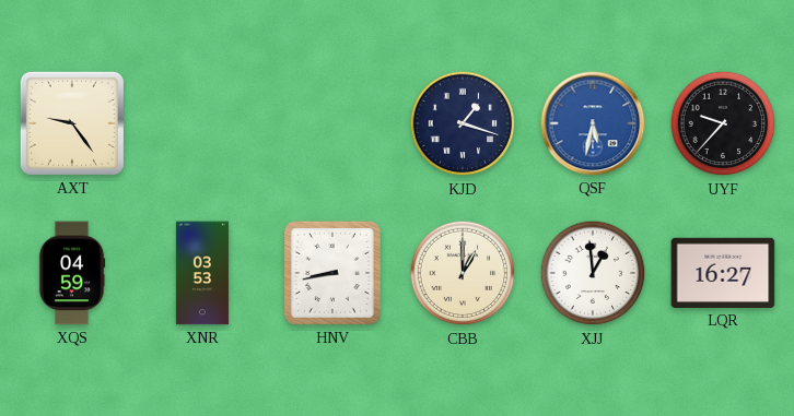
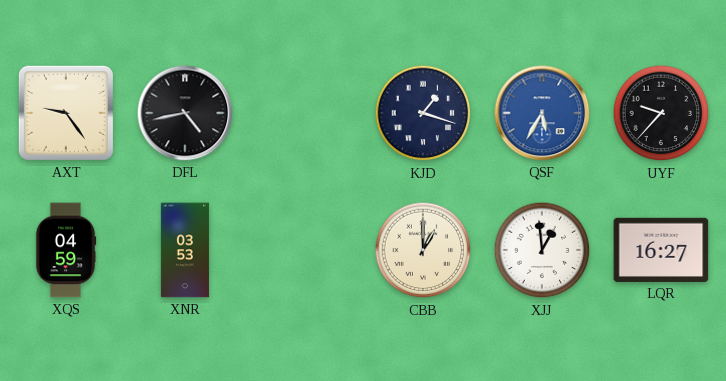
DFL: none -> 4:43
QSF: 5:32 -> 5:35
HNV: 8:43 -> none
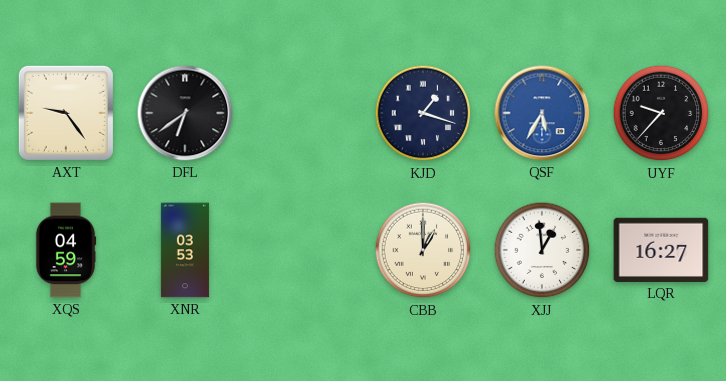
DFL: 4:43 -> 6:39
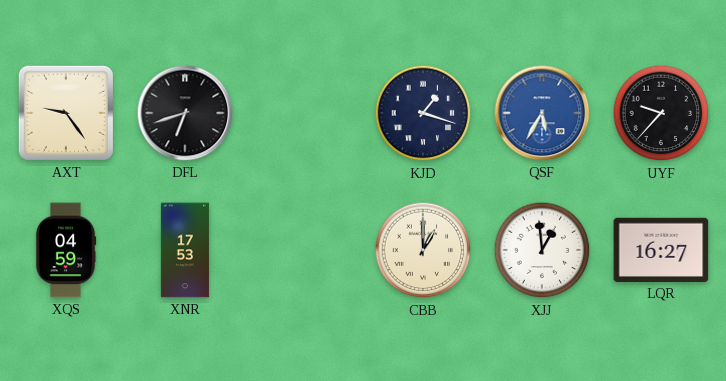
DFL: 6:39 -> 6:42
XNR: 03:53 -> 17:53
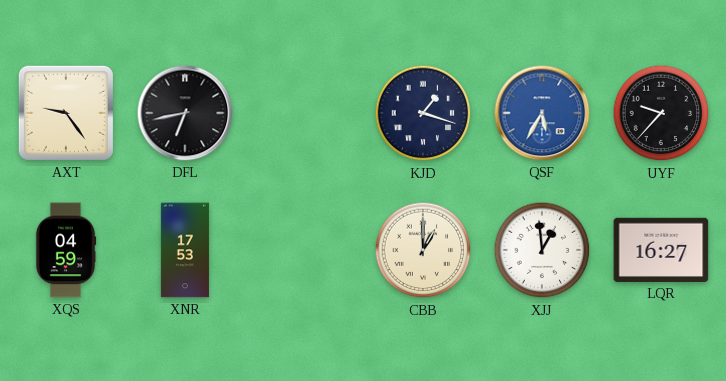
DFL: 6:42 -> 6:43
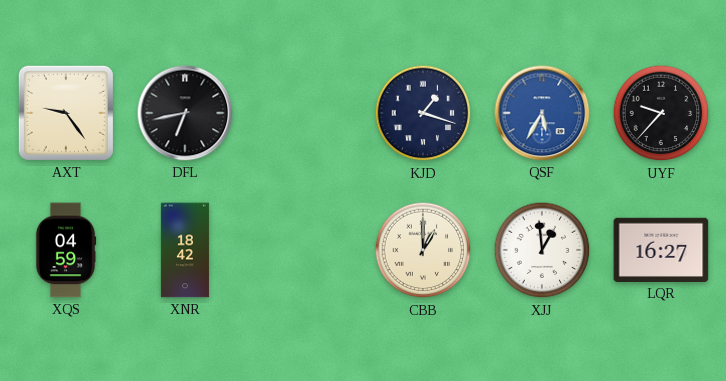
XNR: 17:53 -> 18:42
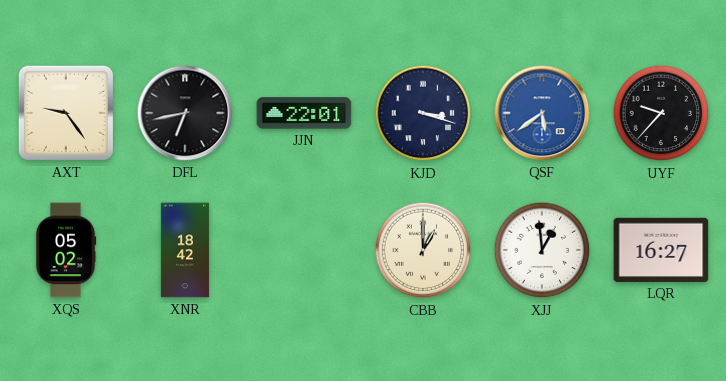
JJN: none -> 22:01
KJD: 1:18 -> 3:18
QSF: 5:35 -> 5:39
XQS: 04:59 -> 05:02
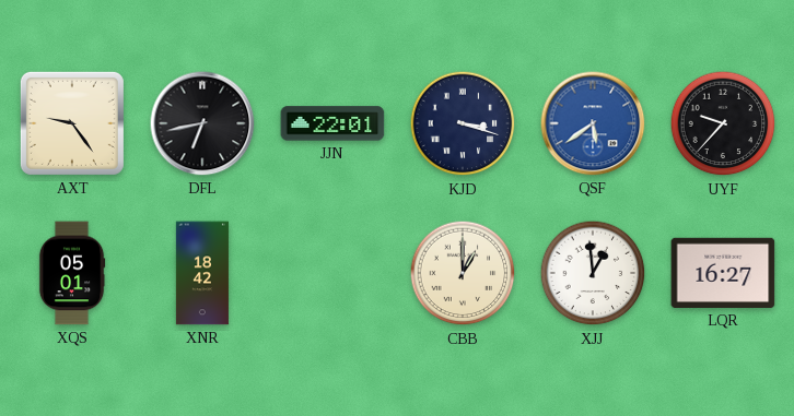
XQS: 05:02 -> 05:01
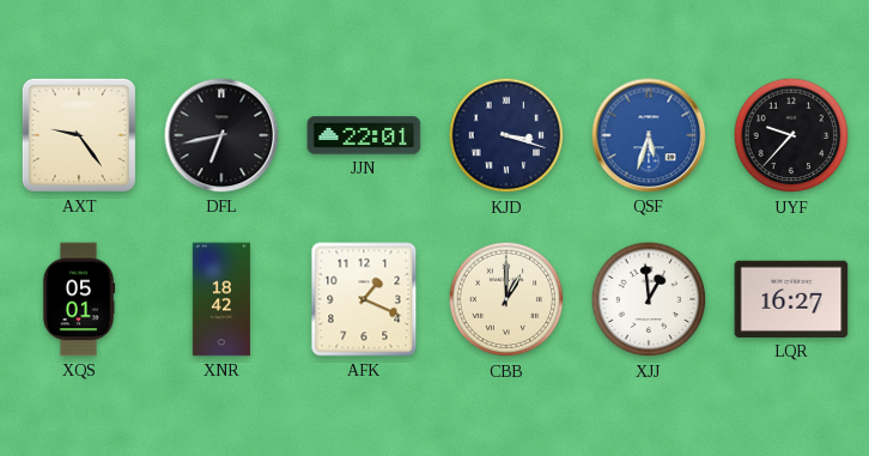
QSF: 5:39 -> 5:33
AFK: none -> 1:19
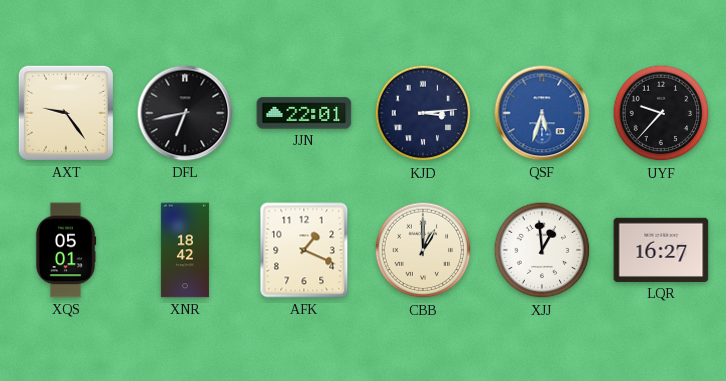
KJD: 3:18 -> 3:14
